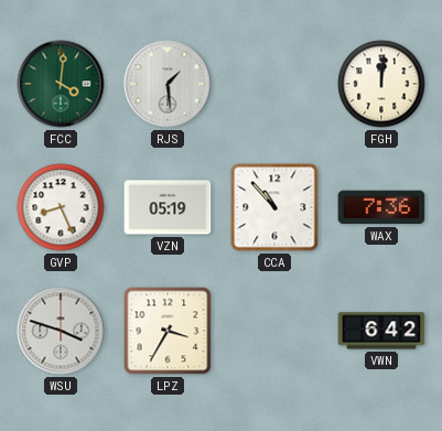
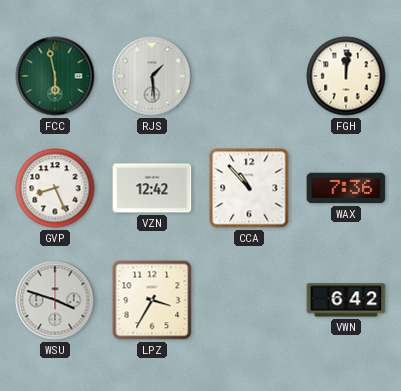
FCC: 4:01 -> 5:58
VZN: 05:19 -> 12:42
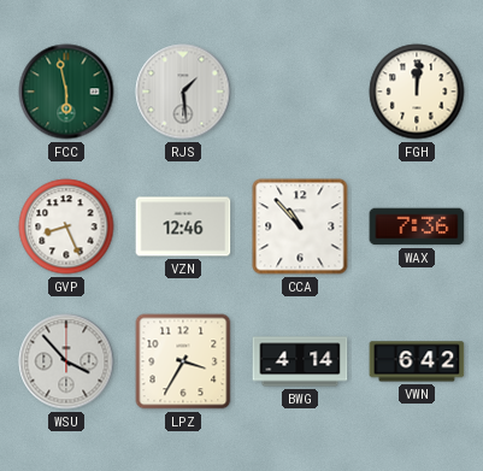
VZN: 12:42 -> 12:46
WSU: 3:48 -> 3:53
BWG: none -> 4:14
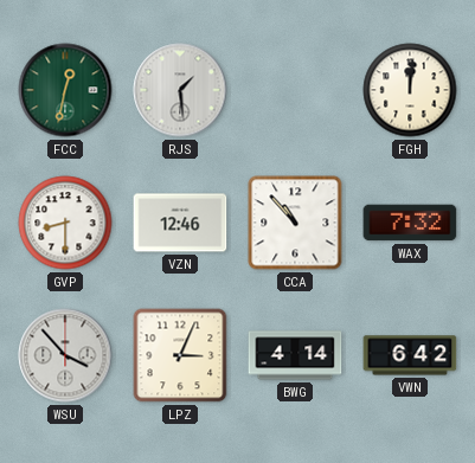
FCC: 5:58 -> 12:32
GVP: 8:26 -> 8:30
WAX: 7:36 -> 7:32
LPZ: 3:35 -> 3:04
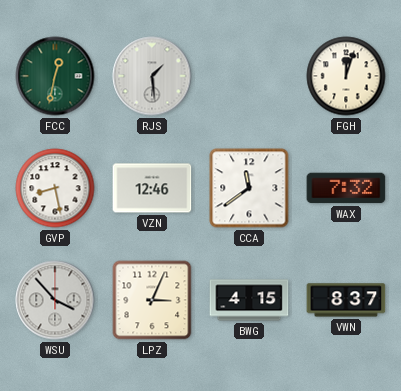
FGH: 12:01 -> 12:03
GVP: 8:30 -> 8:28
CCA: 10:53 -> 11:39
BWG: 4:14 -> 4:15
VWN: 6:42 -> 8:37
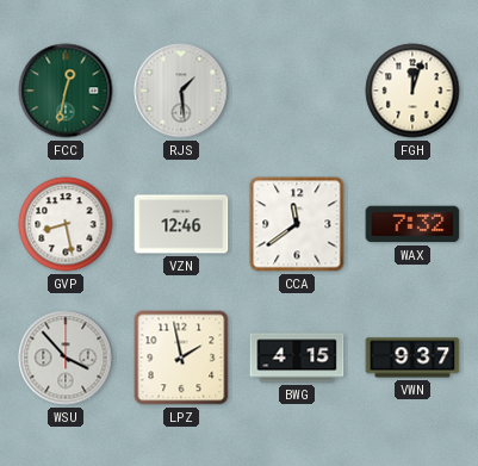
LPZ: 3:04 -> 1:58
VWN: 8:37 -> 9:37
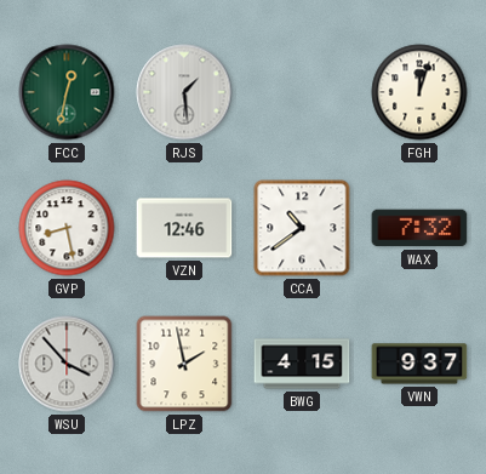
CCA: 11:39 -> 10:39
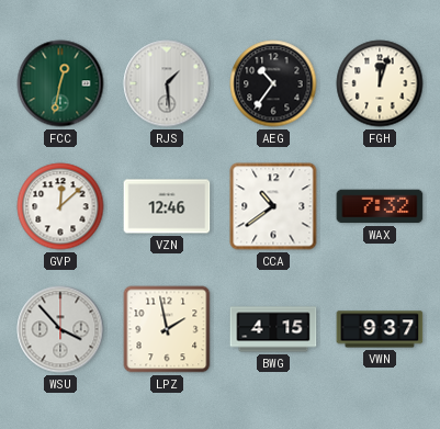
AEG: none -> 10:36
GVP: 8:28 -> 12:08
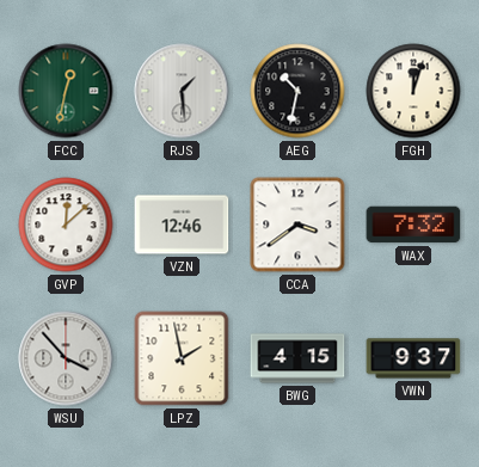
AEG: 10:36 -> 10:32
CCA: 10:39 -> 3:39
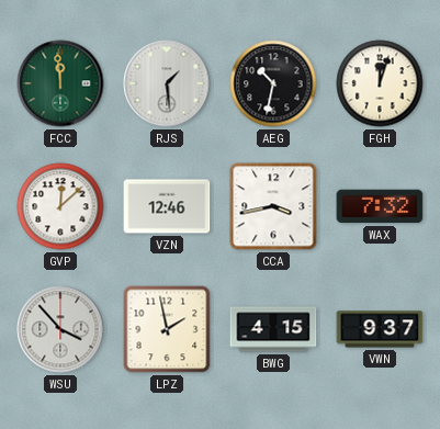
FCC: 12:32 -> 11:59
CCA: 3:39 -> 3:43
